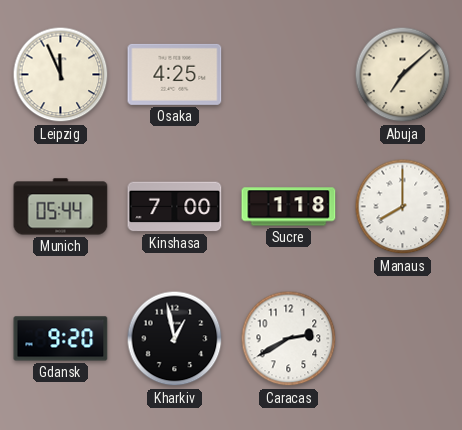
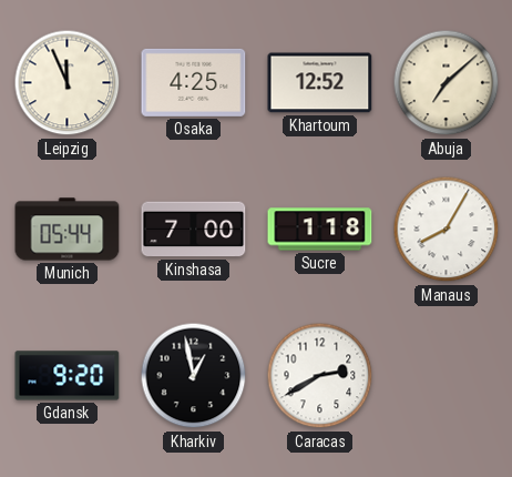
Khartoum: none -> 12:52
Manaus: 8:00 -> 8:05
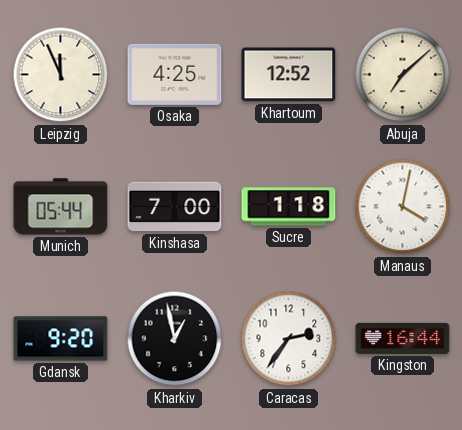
Manaus: 8:05 -> 4:02
Caracas: 2:40 -> 2:36
Kingston: none -> 16:44
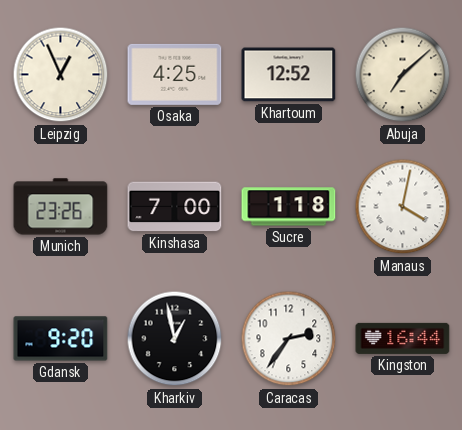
Leipzig: 11:56 -> 12:56
Munich: 05:44 -> 23:26
